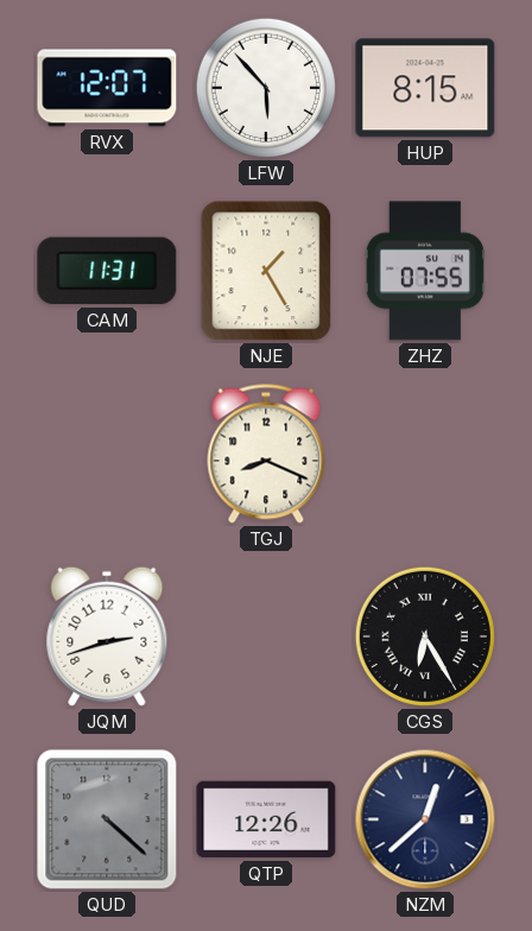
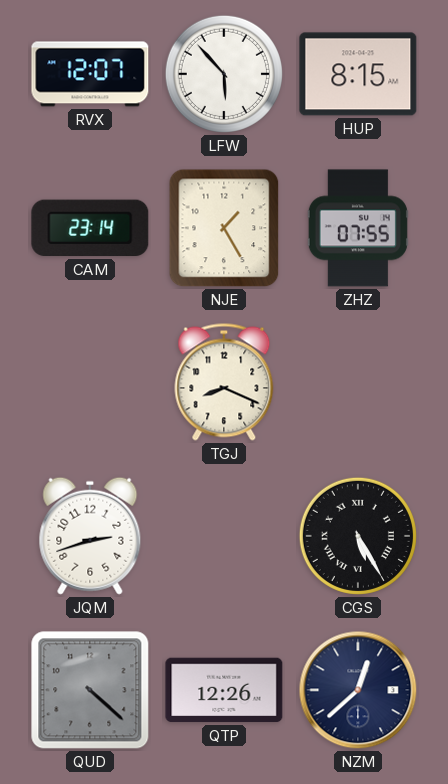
CAM: 11:31 -> 23:14
CGS: 6:25 -> 5:25
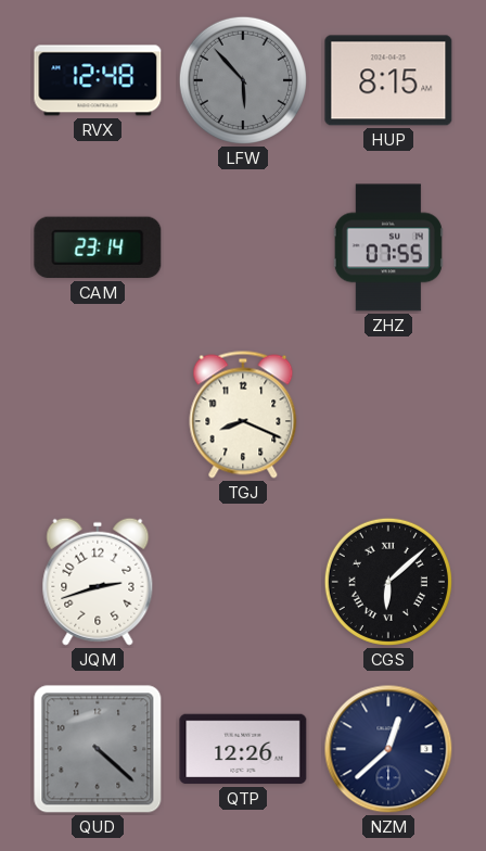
RVX: 12:07 -> 12:48
LFW dial: white -> grey
NJE: 1:25 -> none
CGS: 5:25 -> 6:08
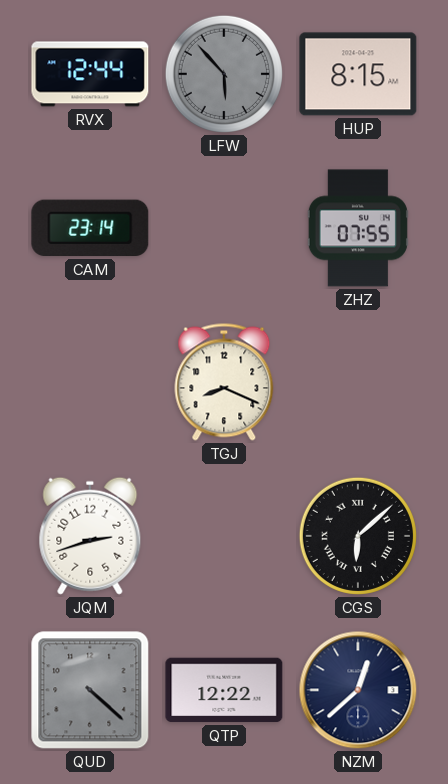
RVX: 12:48 -> 12:44
QTP: 12:26 -> 12:22
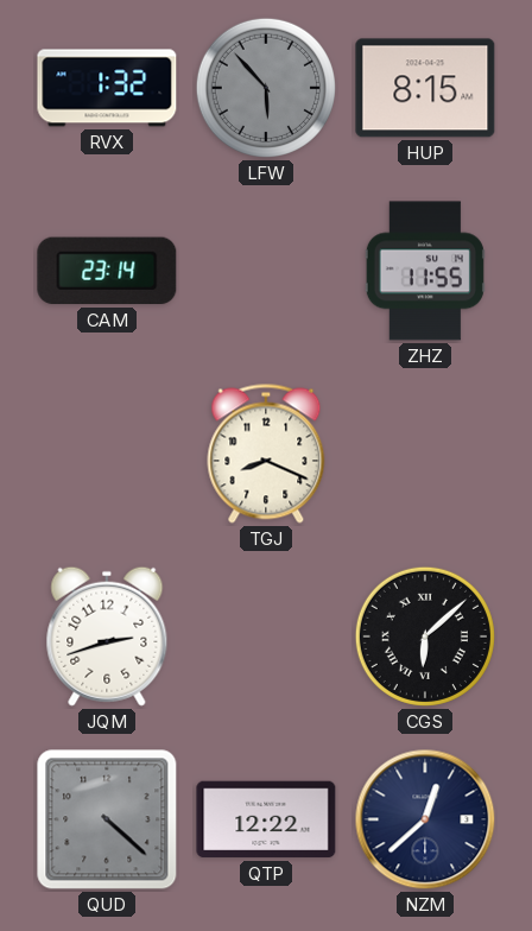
RVX: 12:44 -> 1:32
ZHZ: 07:55 -> 11:55
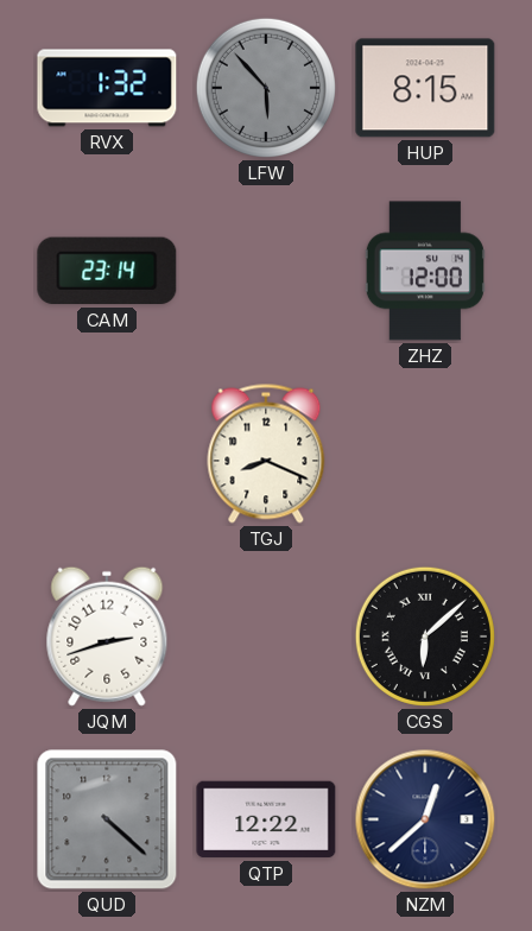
ZHZ: 11:55 -> 12:00
